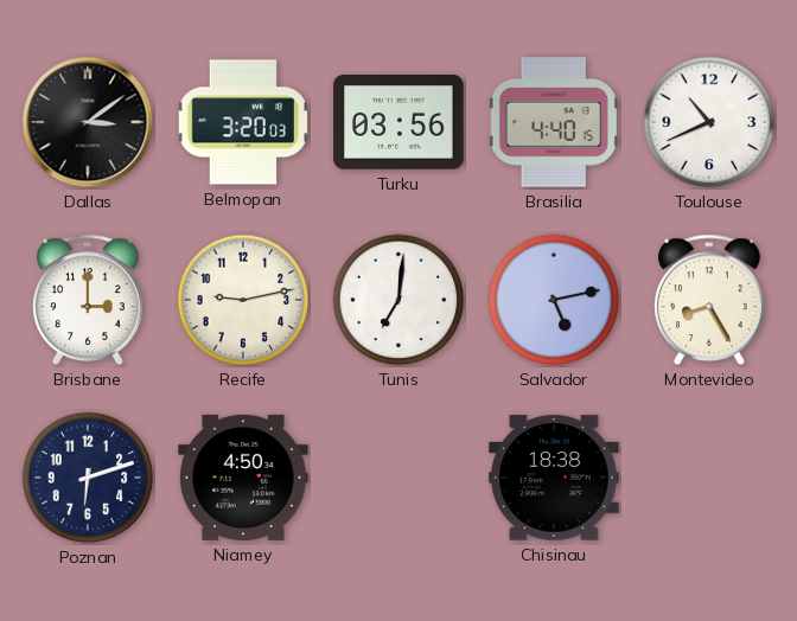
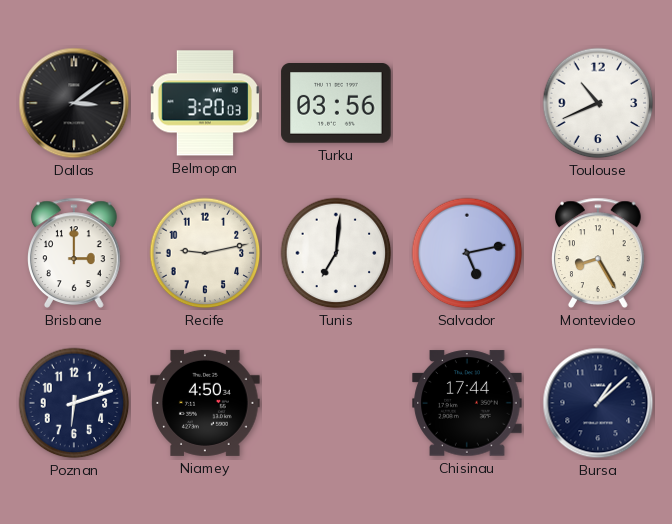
Brasilia: 4:40 -> none
Chisinau: 18:38 -> 17:44
Bursa: none -> 1:08
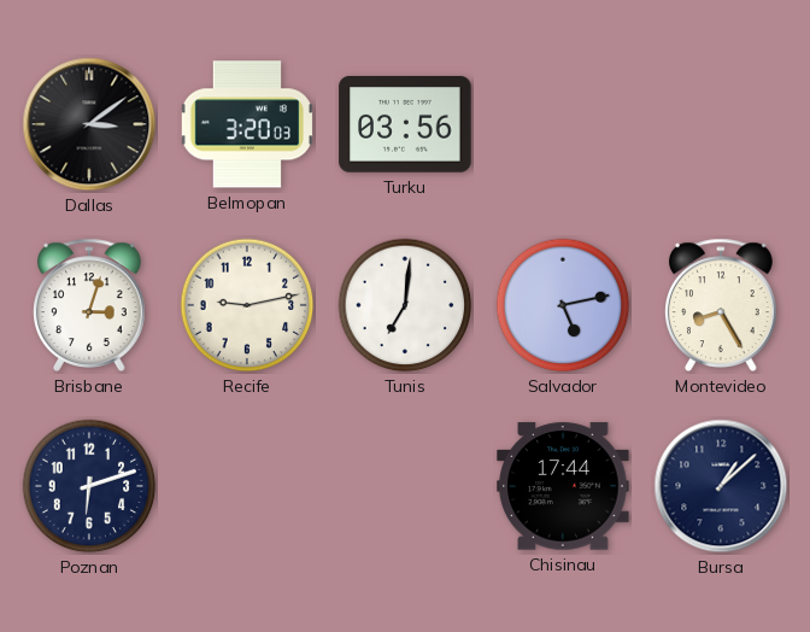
Toulouse: 10:41 -> none
Brisbane: 3:00 -> 3:03
Niamey: 4:50 -> none
